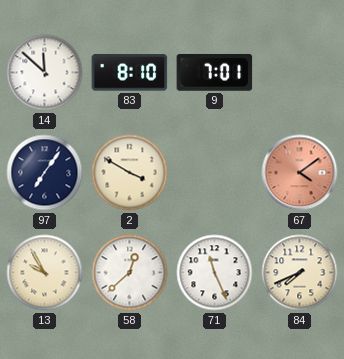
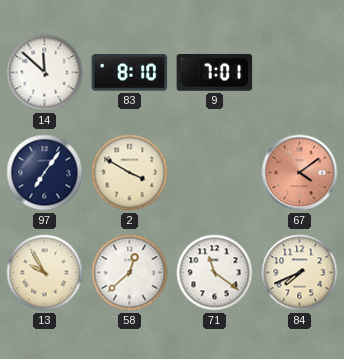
71: 11:26 -> 11:21
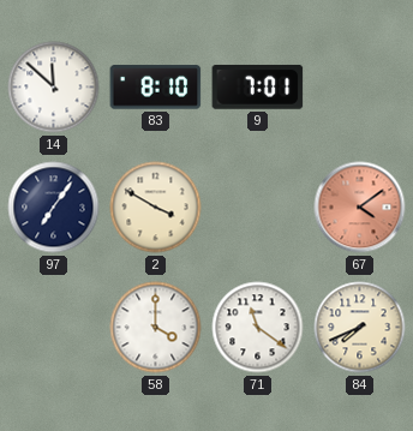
13: 9:55 -> none
58: 12:38 -> 4:00
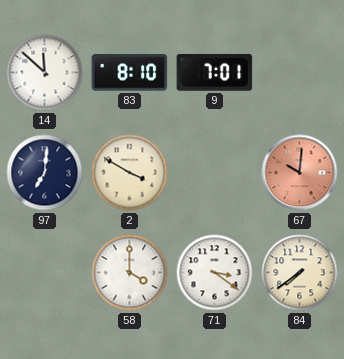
97: 7:06 -> 7:01
67: 4:09 -> 10:01
71: 11:21 -> 3:21
84: 7:41 -> 7:39
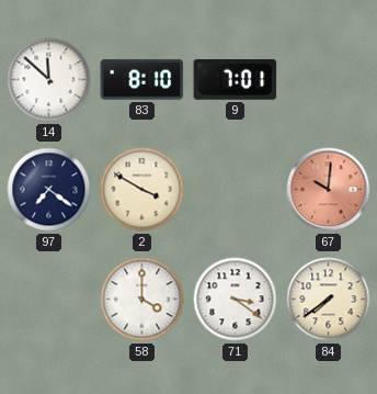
97: 7:01 -> 7:21
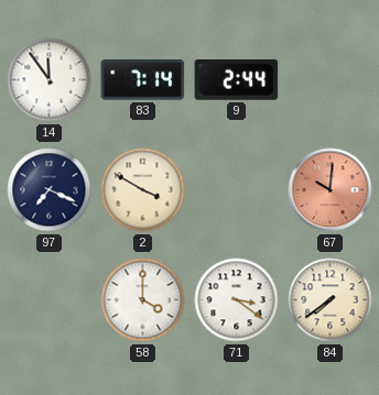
14: 11:52 -> 11:54
83: 8:10 -> 7:14
9: 7:01 -> 2:44
97: 7:21 -> 7:19
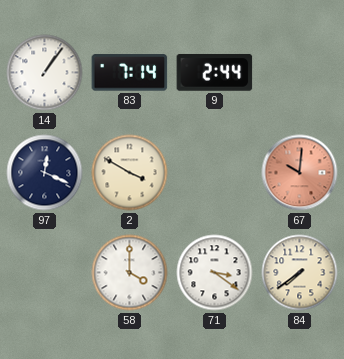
14: 11:54 -> 1:06
97: 7:19 -> 12:19
